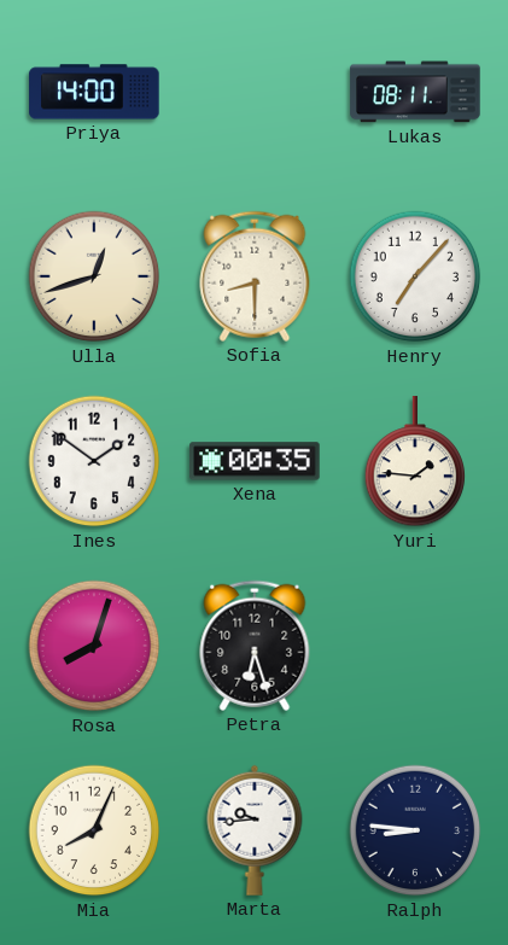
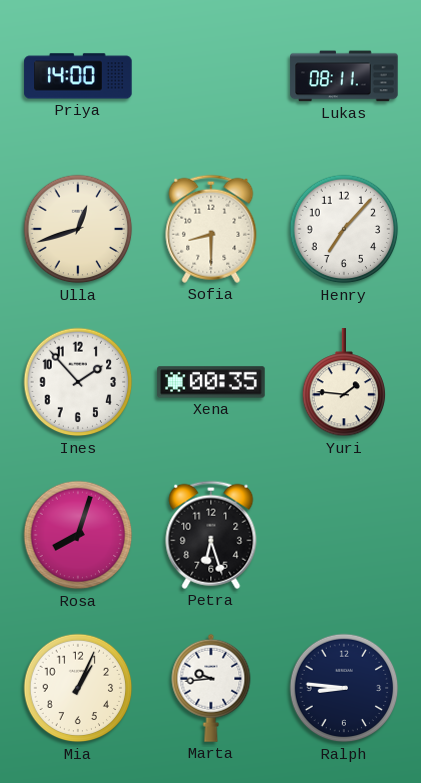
Ines: 1:51 -> 1:53
Mia: 8:04 -> 1:04
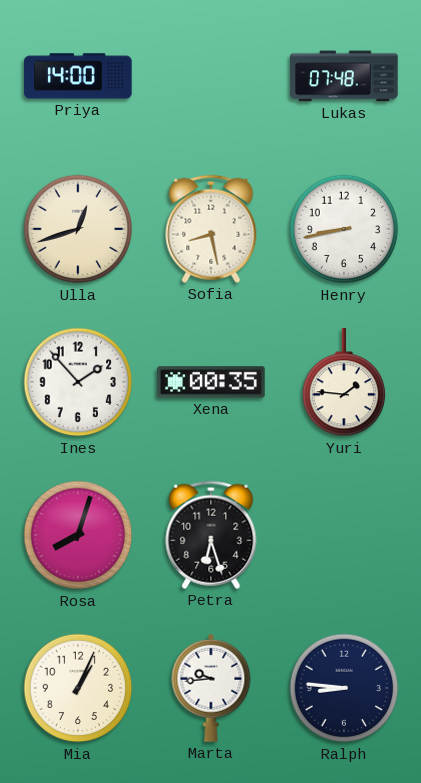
Lukas: 08:11 -> 07:48
Sofia: 8:30 -> 8:28
Henry: 7:07 -> 8:43
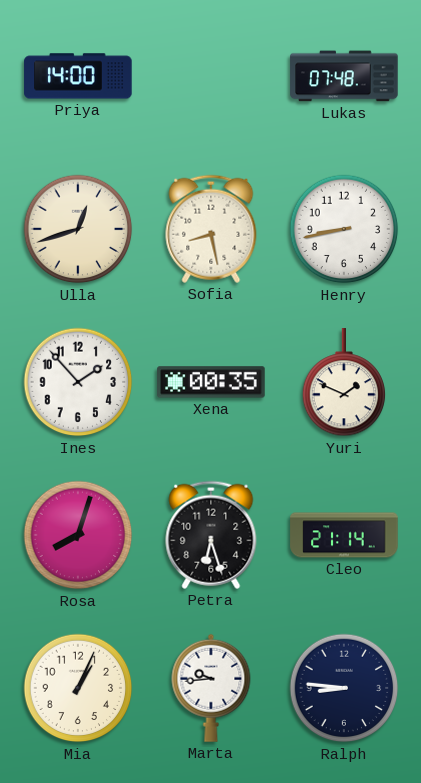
Yuri: 1:46 -> 1:49
Cleo: none -> 21:14
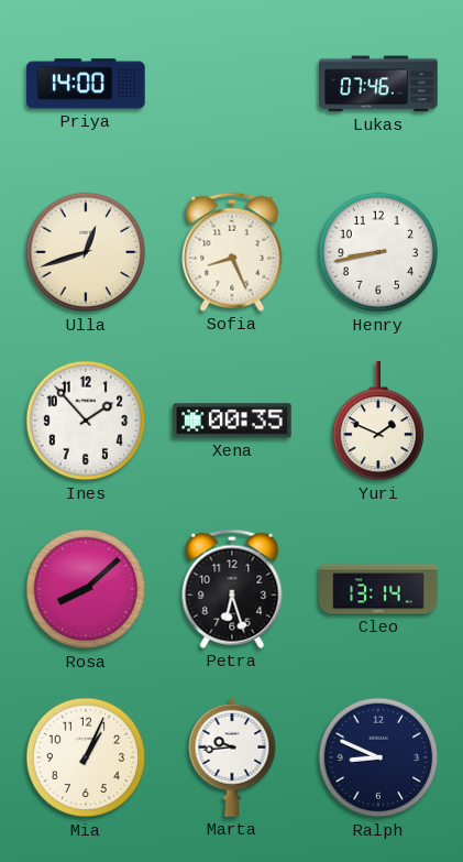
Lukas: 07:48 -> 07:46
Sofia: 8:28 -> 8:26
Rosa: 8:03 -> 8:08
Cleo: 21:14 -> 13:14
Ralph: 8:46 -> 8:49
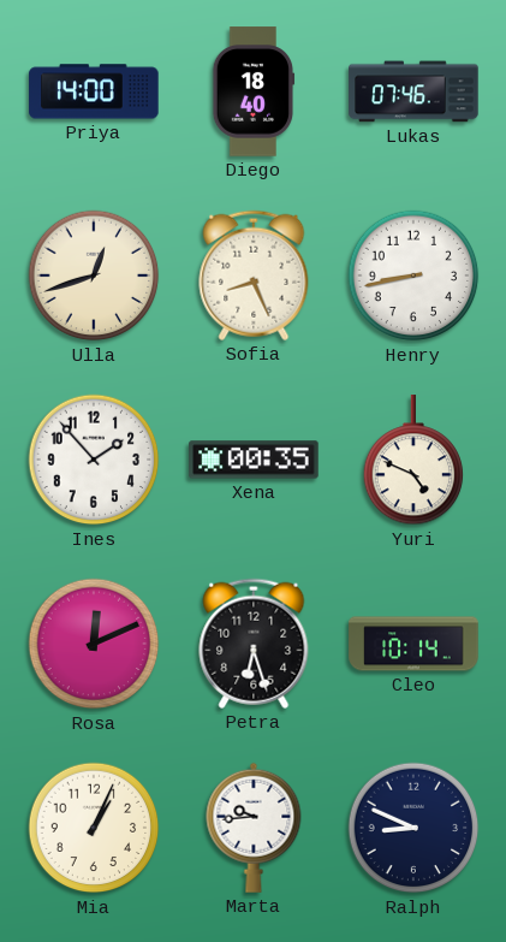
Diego: none -> 18:40
Yuri: 1:49 -> 4:49
Rosa: 8:08 -> 12:11
Cleo: 13:14 -> 10:14
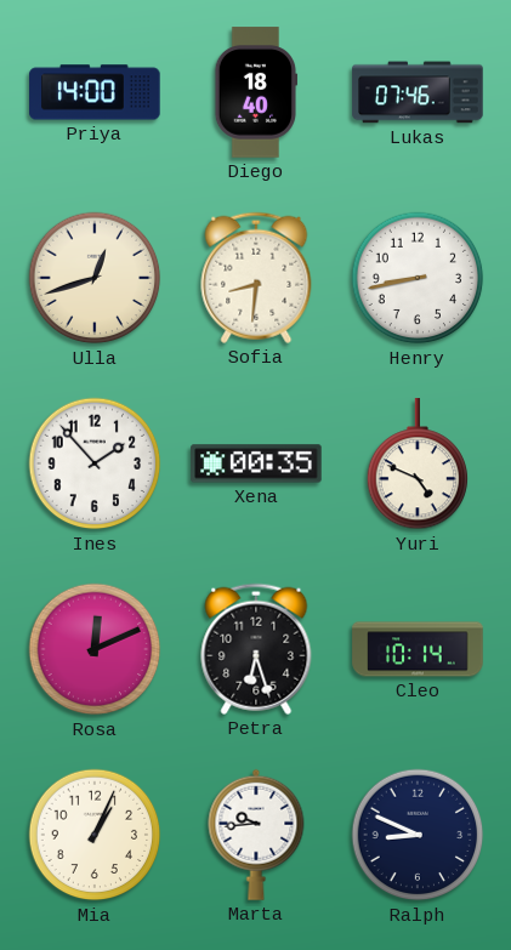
Sofia: 8:26 -> 8:31
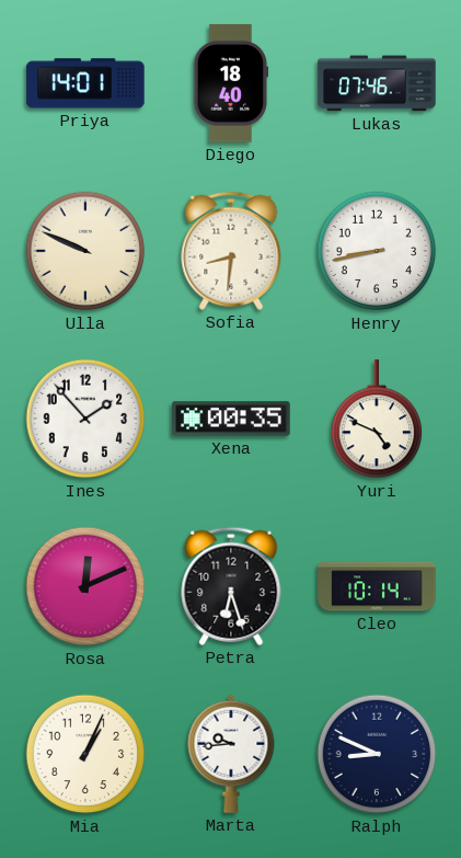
Priya: 14:00 -> 14:01
Ulla: 12:42 -> 9:49
